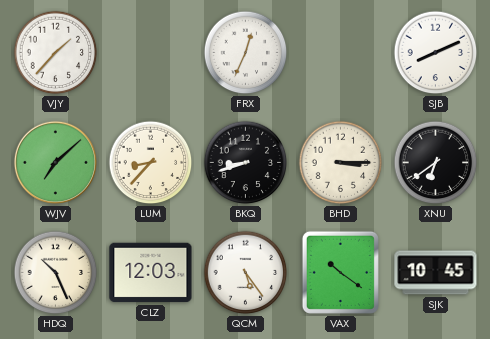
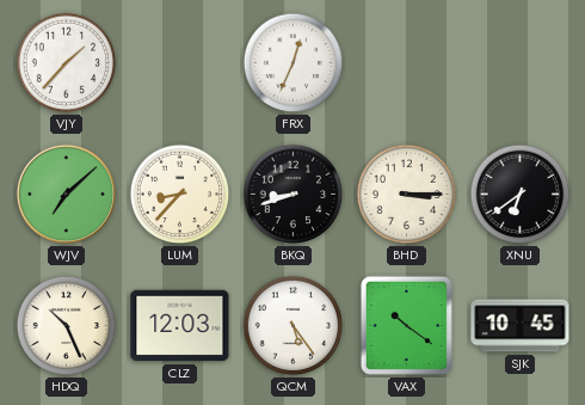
SJB: 8:11 -> none
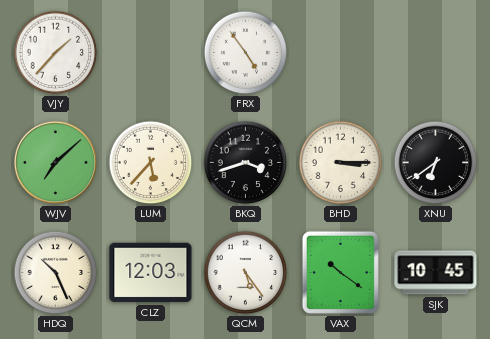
FRX: 12:34 -> 4:54
LUM: 8:37 -> 5:37
BKQ: 8:42 -> 3:42
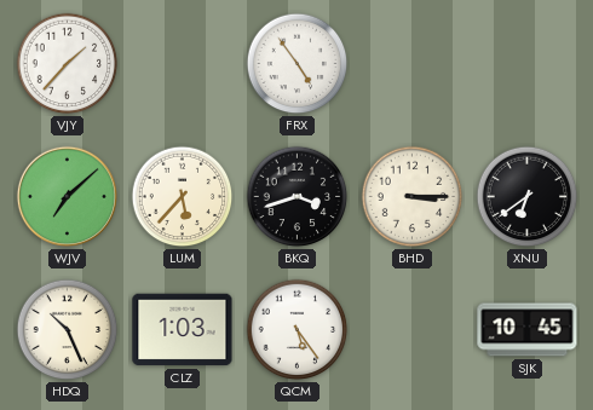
CLZ: 12:03 -> 1:03
VAX: 10:21 -> none
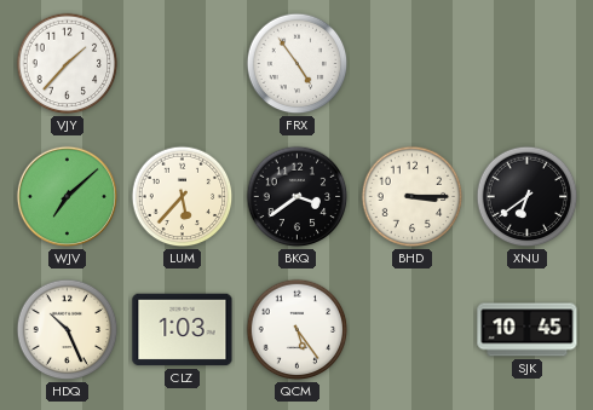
BKQ: 3:42 -> 3:39
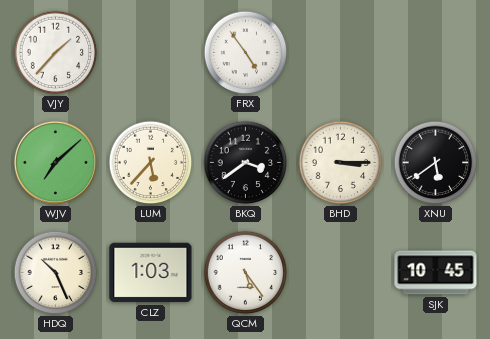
XNU: 6:39 -> 5:39
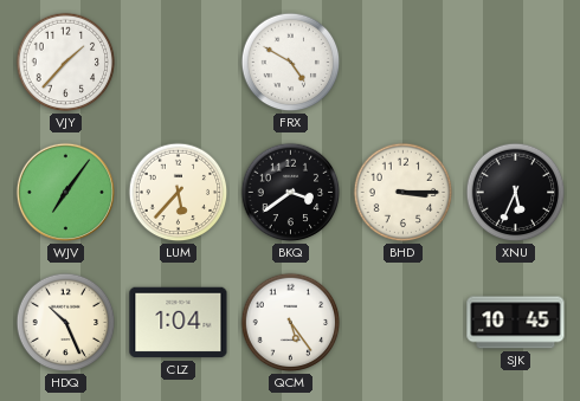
FRX: 4:54 -> 4:50
WJV: 7:08 -> 7:06
XNU: 5:39 -> 5:34
CLZ: 1:03 -> 1:04
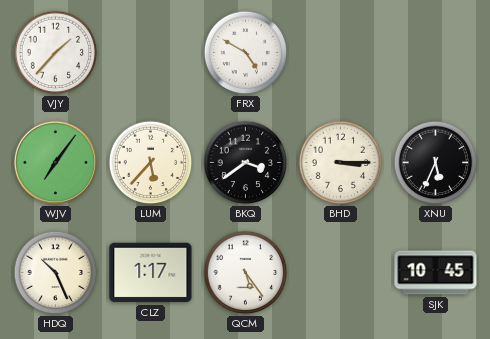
CLZ: 1:04 -> 1:17
